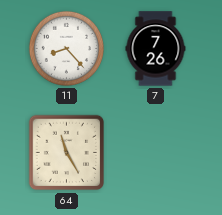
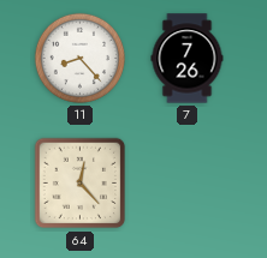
64: 11:25 -> 12:23
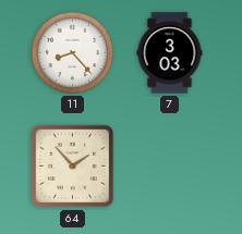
7: 7:26 -> 3:03
64: 12:23 -> 1:53
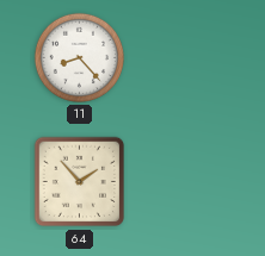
7: 3:03 -> none
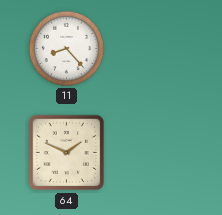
64: 1:53 -> 1:49
